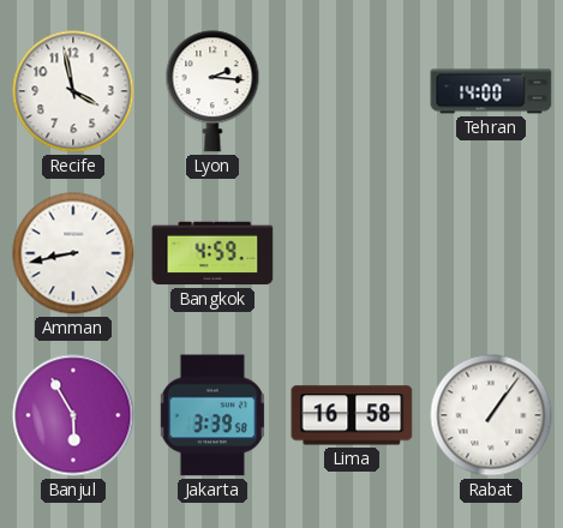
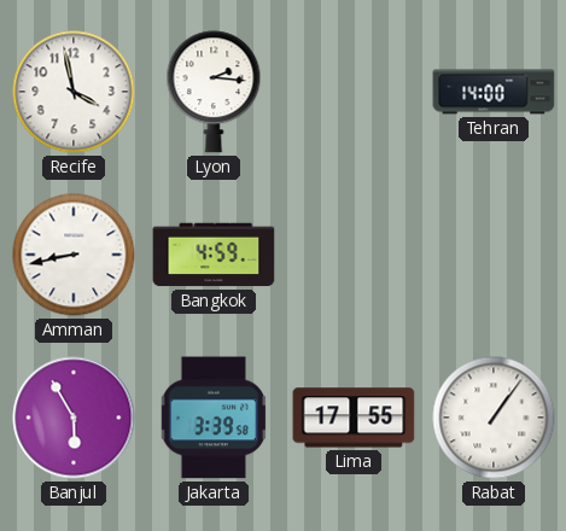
Lima: 16:58 -> 17:55
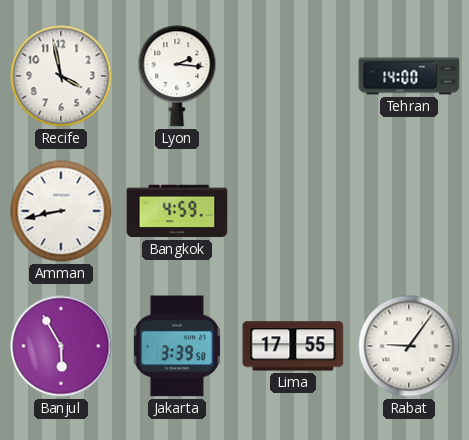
Rabat: 1:06 -> 9:06
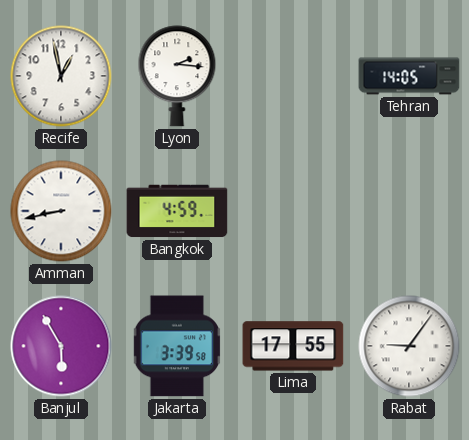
Recife: 3:58 -> 12:58
Tehran: 14:00 -> 14:05
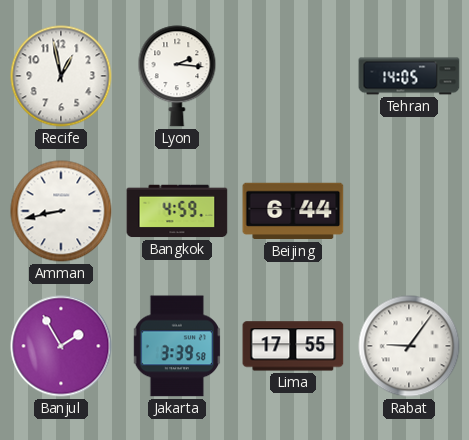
Beijing: none -> 6:44
Banjul: 5:55 -> 1:55
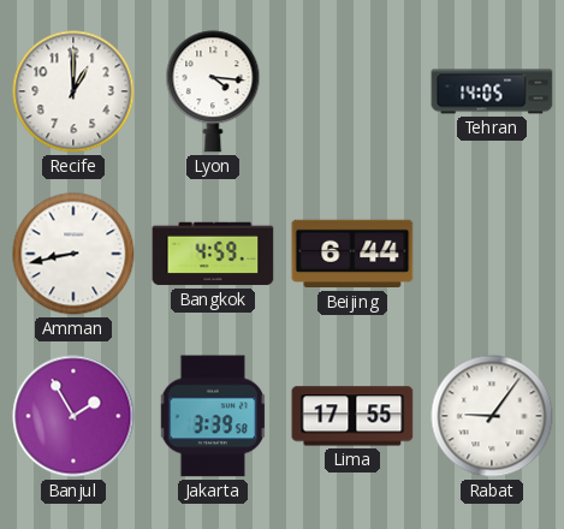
Recife: 12:58 -> 1:00
Lyon: 2:16 -> 4:16
